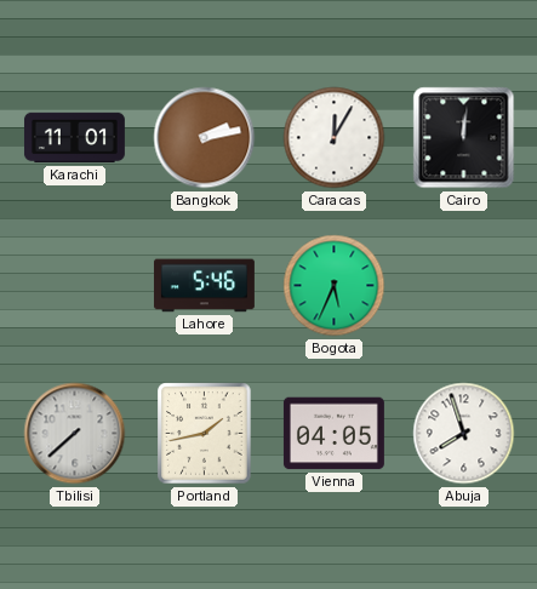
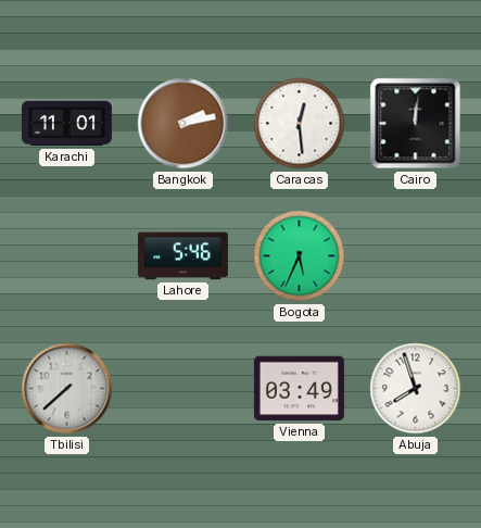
Caracas: 12:05 -> 12:29
Portland: 1:43 -> none
Vienna: 04:05 -> 03:49
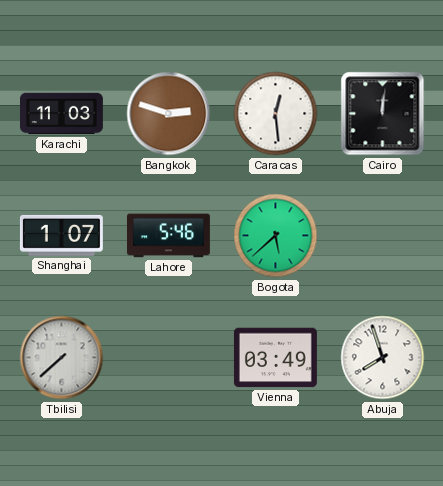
Karachi: 11:01 -> 11:03
Bangkok: 2:13 -> 2:48
Shanghai: none -> 1:07
Bogota: 5:34 -> 5:38
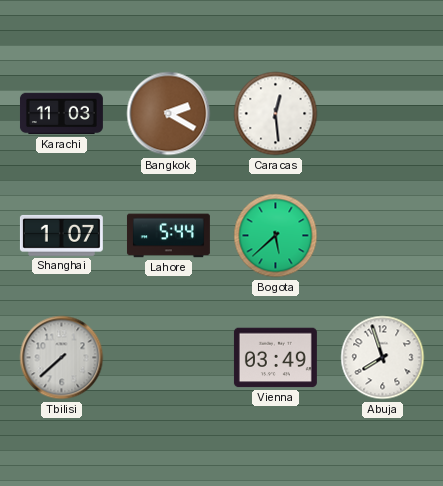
Bangkok: 2:48 -> 2:20
Cairo: 12:01 -> none
Lahore: 5:46 -> 5:44
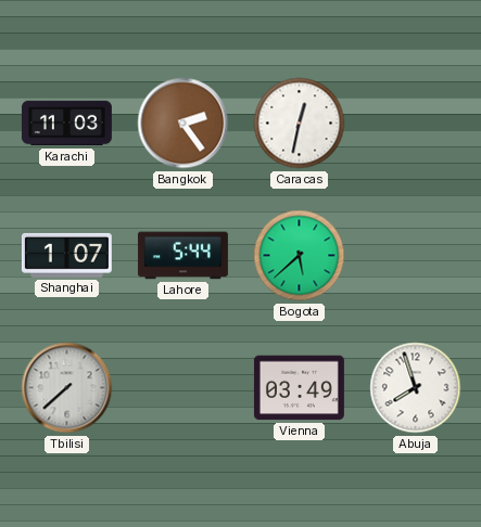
Bangkok: 2:20 -> 2:24
Caracas: 12:29 -> 12:32
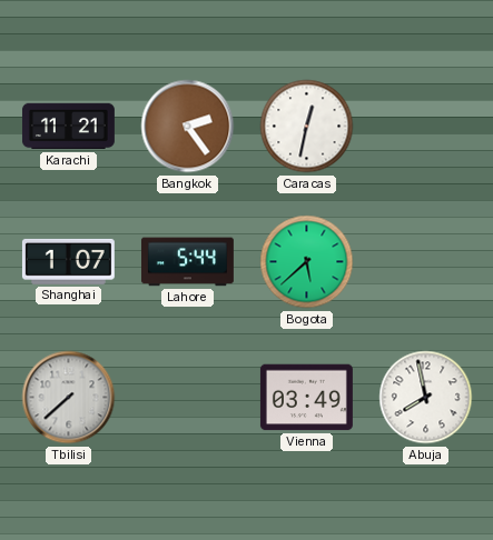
Karachi: 11:03 -> 11:21
Abuja: 7:57 -> 7:58
